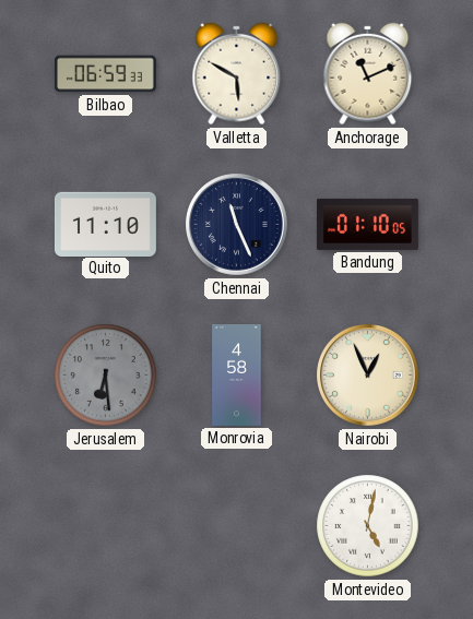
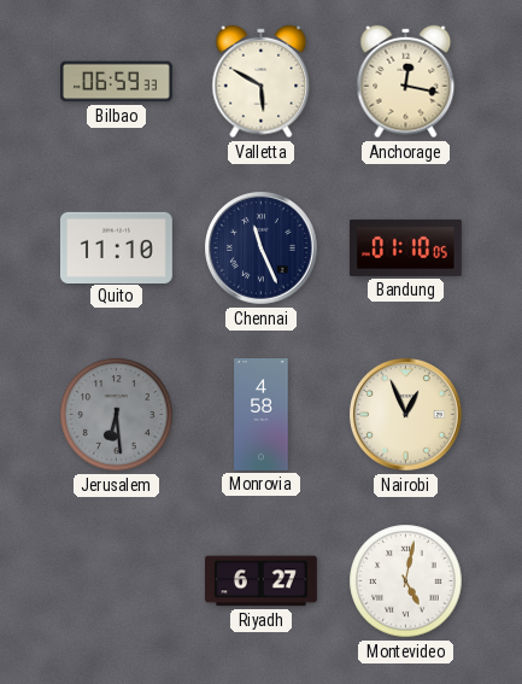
Anchorage: 11:11 -> 12:17
Riyadh: none -> 6:27
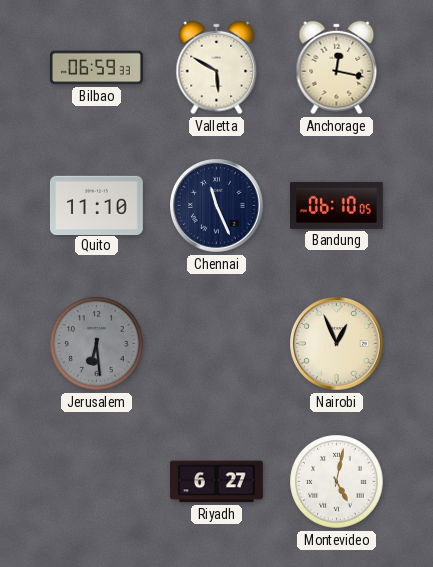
Bandung: 01:10 -> 06:10
Monrovia: 4:58 -> none
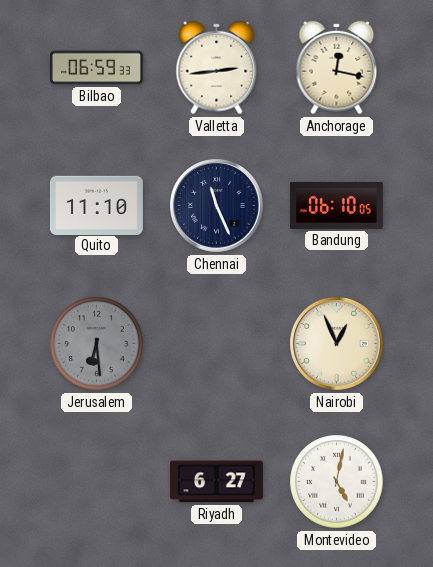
Valletta: 5:50 -> 2:44
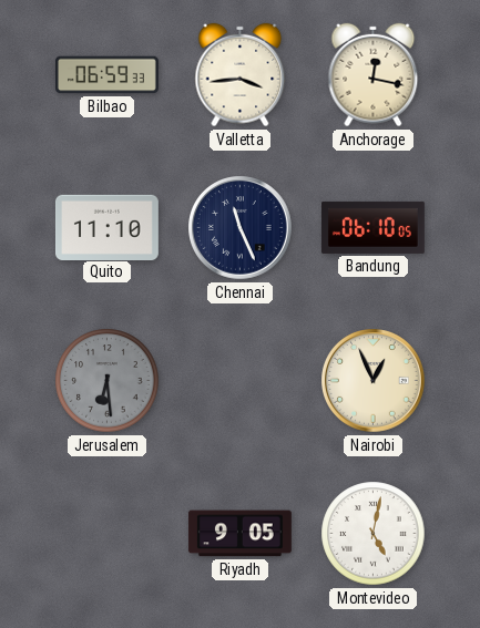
Valletta: 2:44 -> 3:44
Riyadh: 6:27 -> 9:05
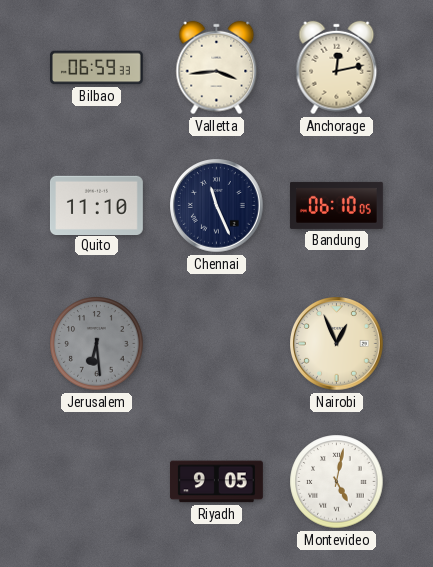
Anchorage: 12:17 -> 12:13
